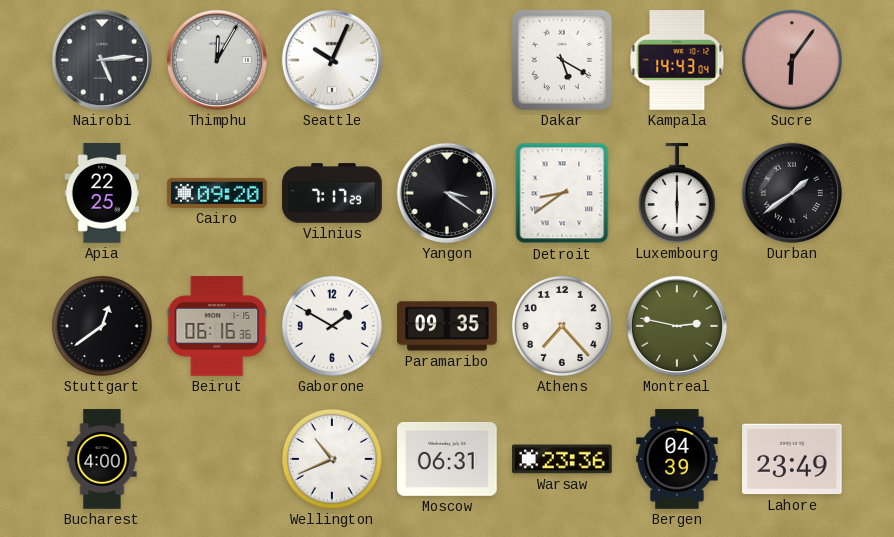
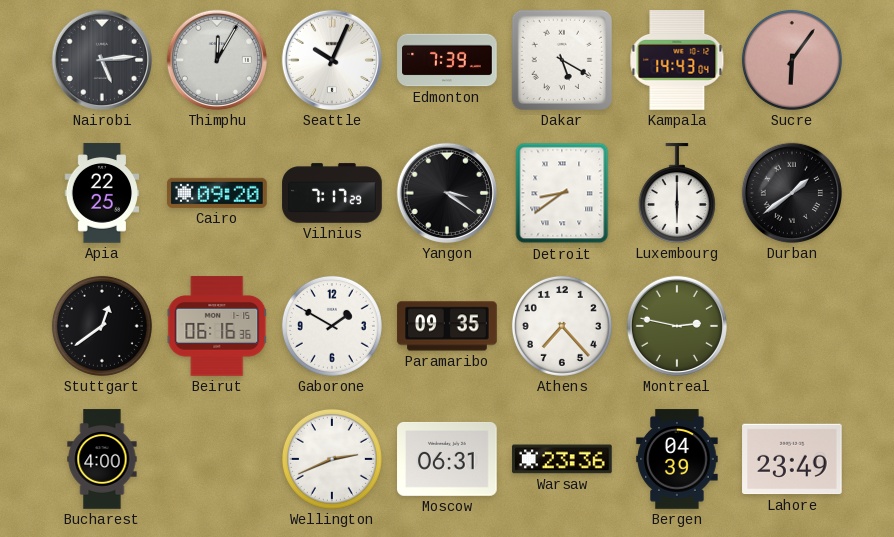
Edmonton: none -> 7:39
Wellington: 10:41 -> 2:41
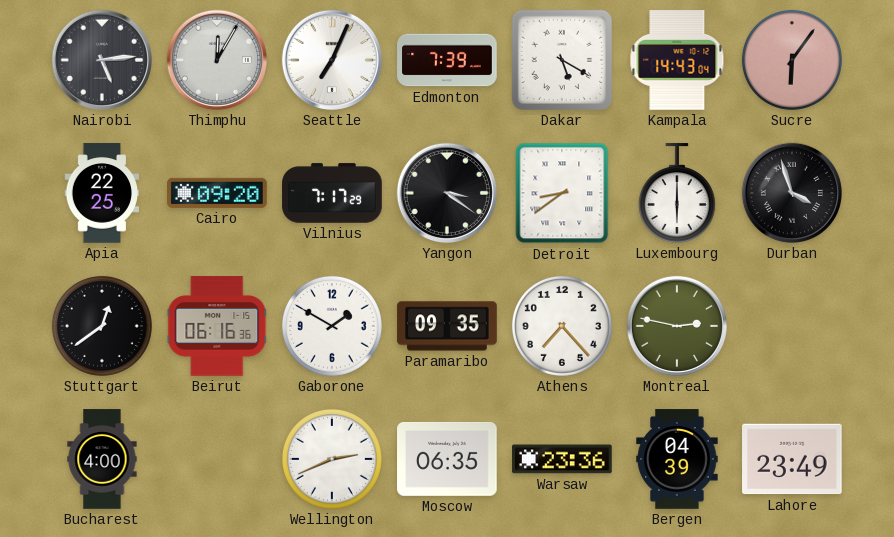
Seattle: 10:04 -> 7:04
Durban: 1:39 -> 3:57
Moscow: 06:31 -> 06:35
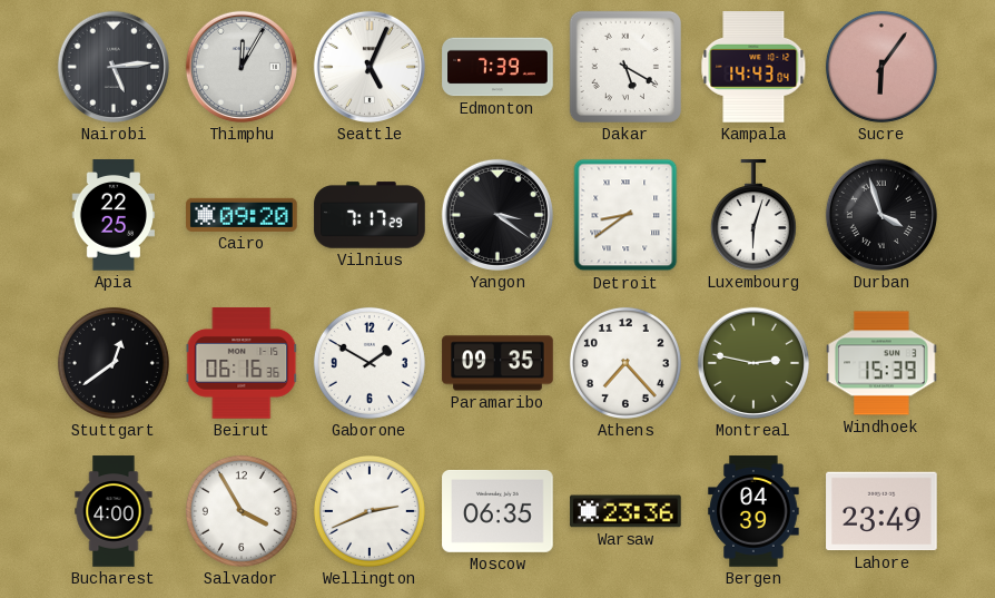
Seattle: 7:04 -> 5:04
Luxembourg: 6:00 -> 6:03
Windhoek: none -> 15:39
Salvador: none -> 3:55
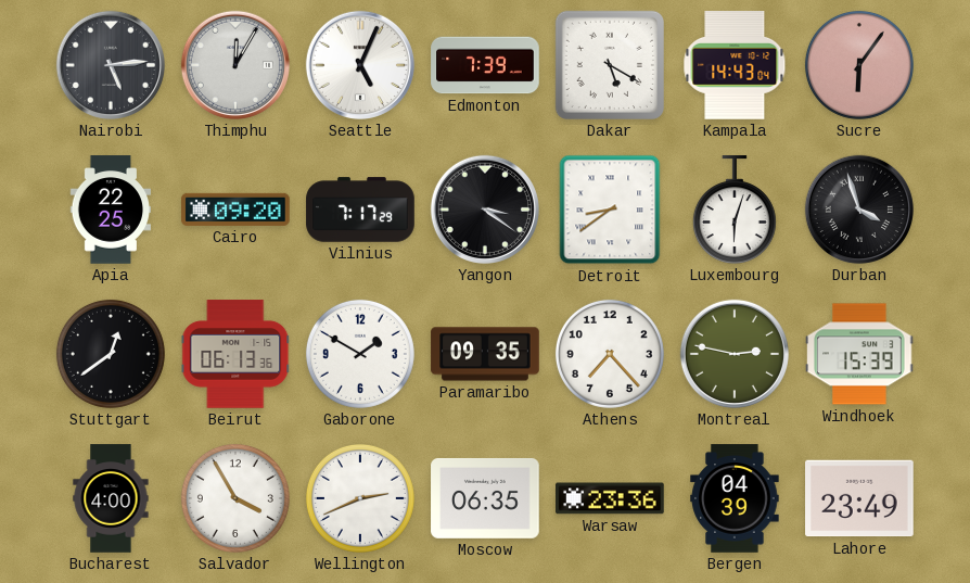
Beirut: 06:16 -> 06:13
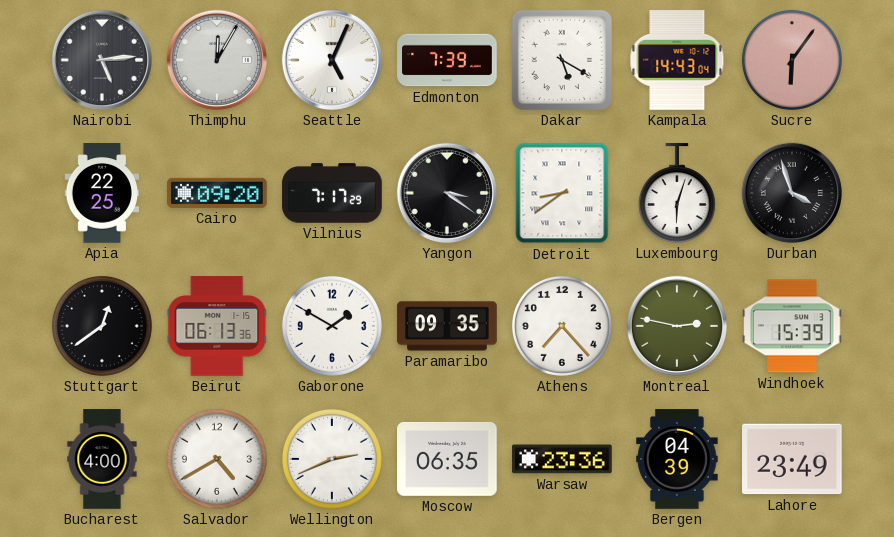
Salvador: 3:55 -> 4:40
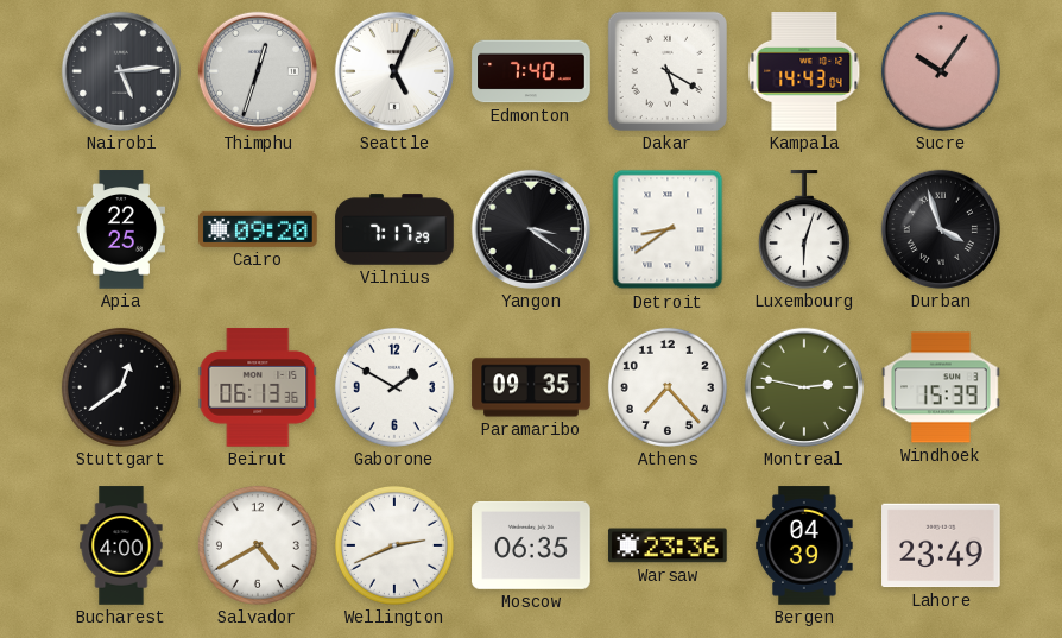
Thimphu: 12:05 -> 12:33
Edmonton: 7:39 -> 7:40
Sucre: 6:06 -> 10:06
